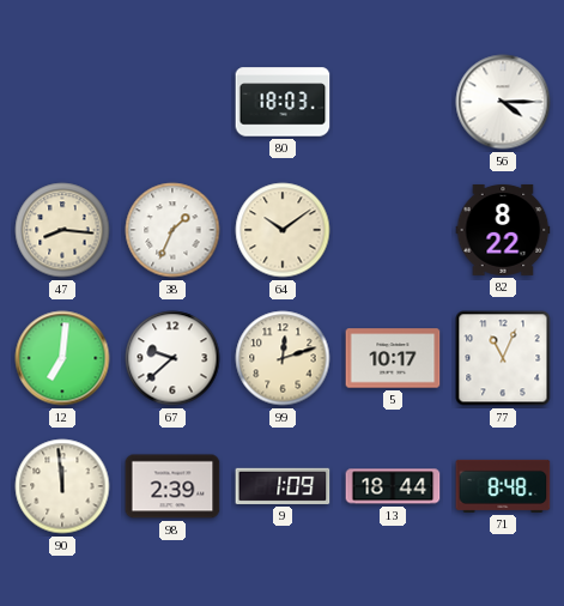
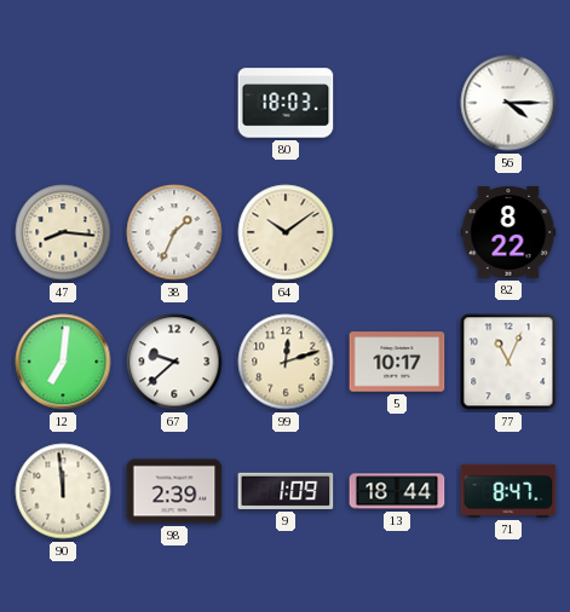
71: 8:48 -> 8:47
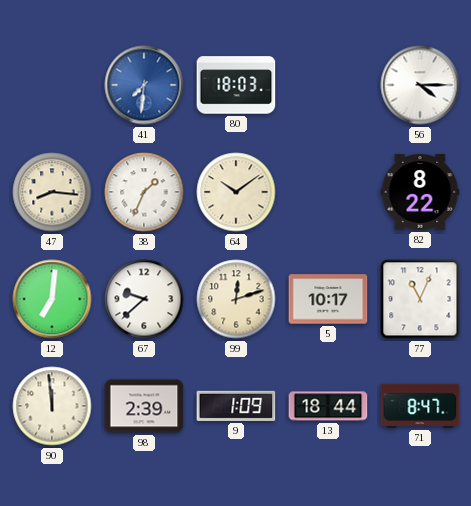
41: none -> 7:31
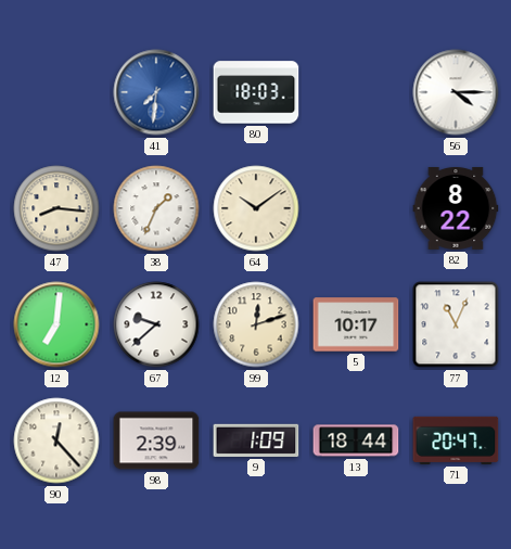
90: 11:59 -> 12:23
71: 8:47 -> 20:47
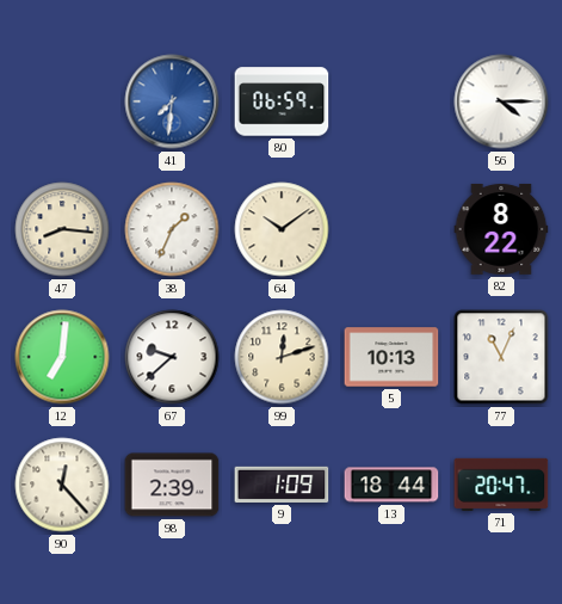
80: 18:03 -> 06:59
5: 10:17 -> 10:13
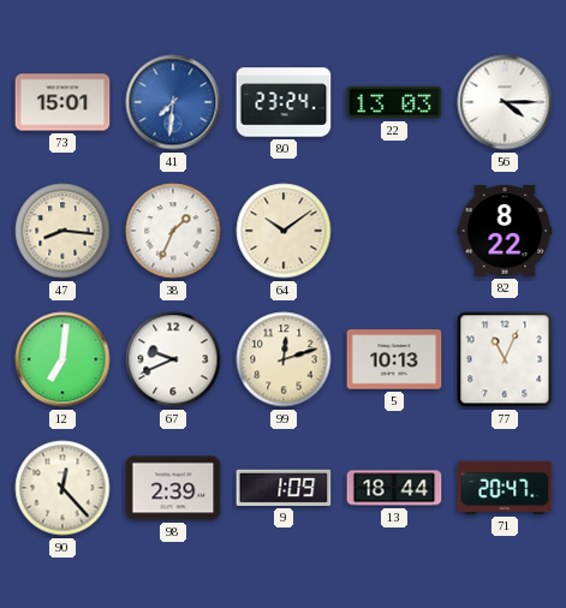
73: none -> 15:01
80: 06:59 -> 23:24
22: none -> 13:03
67: 9:38 -> 9:41
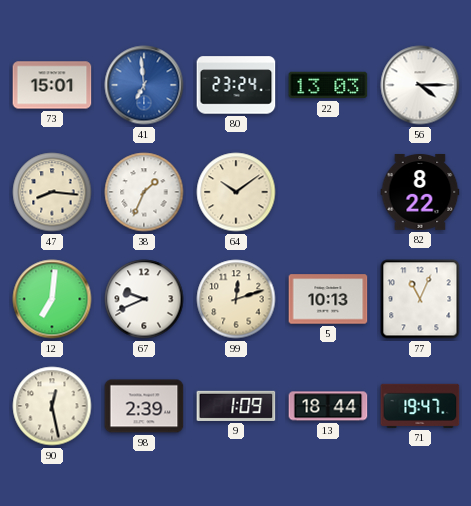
41: 7:31 -> 6:59
90: 12:23 -> 12:28
71: 20:47 -> 19:47
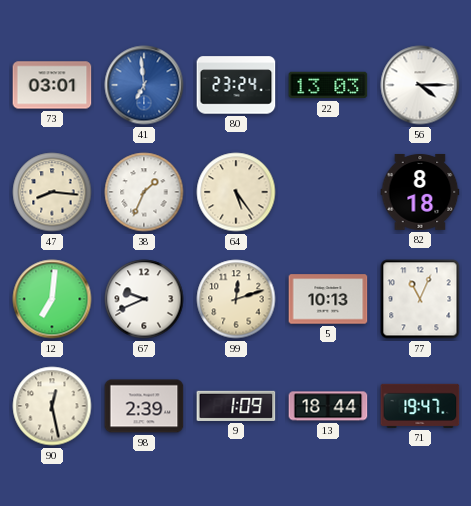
73: 15:01 -> 03:01
64: 10:09 -> 5:24
82: 8:22 -> 8:18
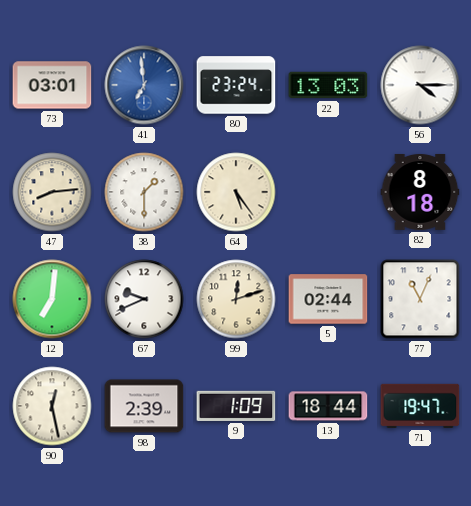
47: 8:16 -> 8:14
38: 1:34 -> 1:30
5: 10:13 -> 02:44
